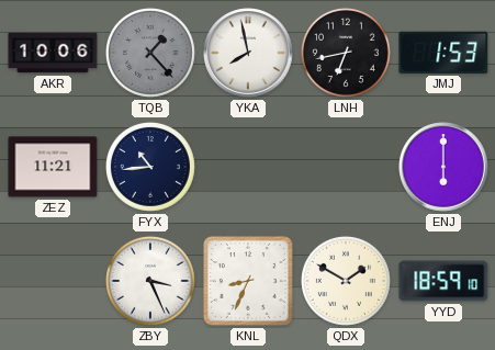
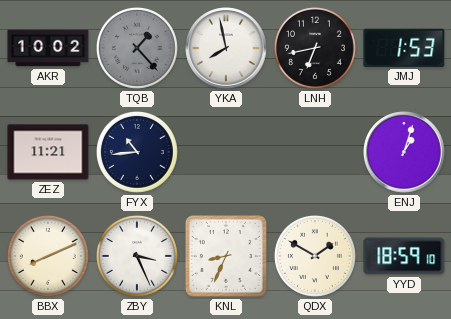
AKR: 10:06 -> 10:02
ENJ: 6:00 -> 1:03
BBX: none -> 8:11
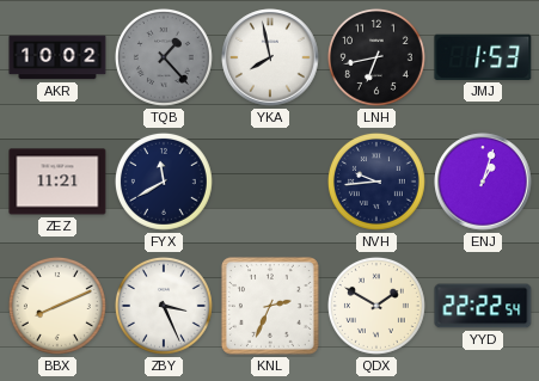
FYX: 10:44 -> 11:40
NVH: none -> 9:44
KNL: 8:34 -> 2:34
YYD: 18:59 -> 22:22
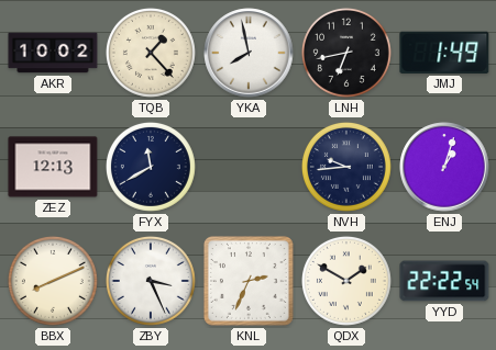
TQB dial: grey -> cream
JMJ: 1:53 -> 1:49
ZEZ: 11:21 -> 12:13
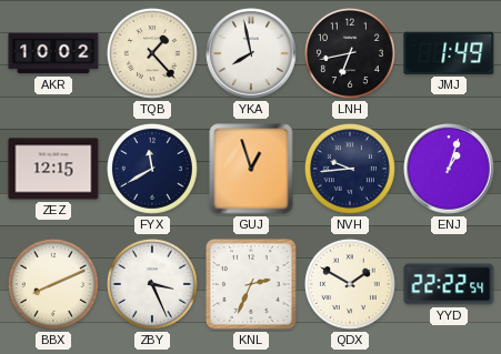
ZEZ: 12:13 -> 12:15
GUJ: none -> 12:57
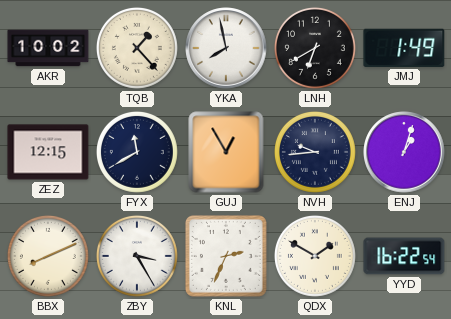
LNH: 6:43 -> 6:40
GUJ: 12:57 -> 12:55
ZBY: 3:26 -> 3:25
YYD: 22:22 -> 16:22
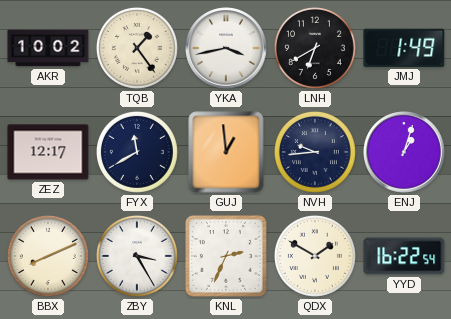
TQB: 1:23 -> 1:24
YKA: 7:58 -> 3:43
ZEZ: 12:15 -> 12:17
GUJ: 12:55 -> 12:59
